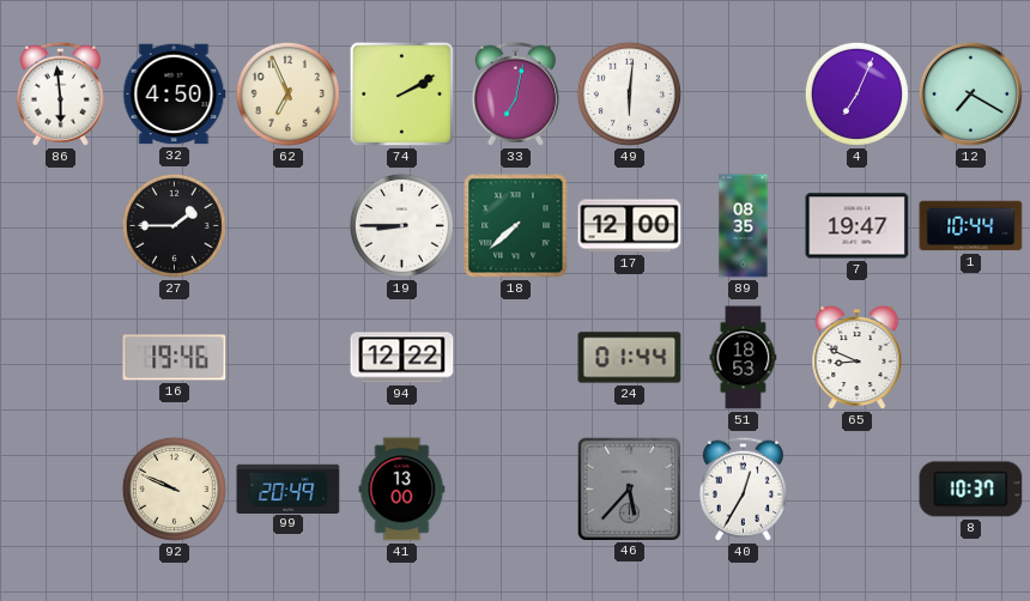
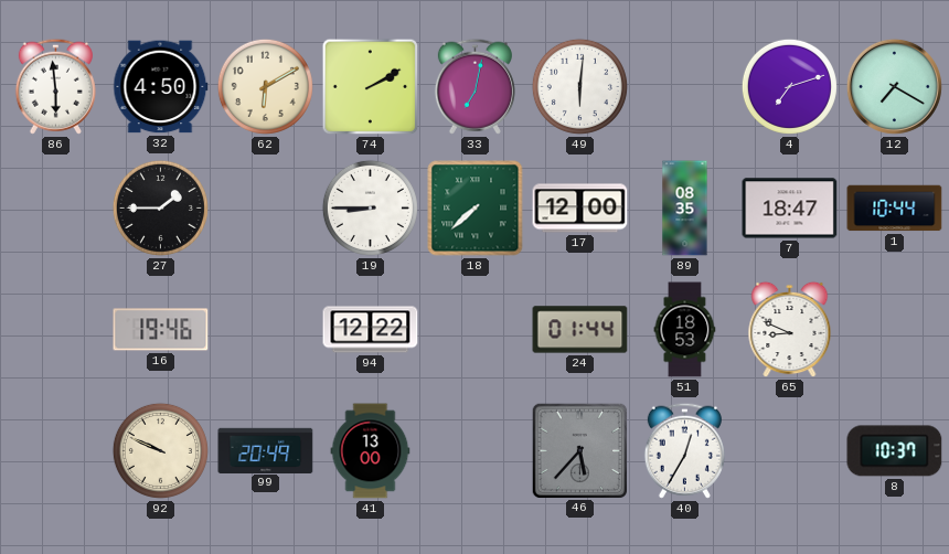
62: 6:56 -> 6:10
4: 7:04 -> 7:12
7: 19:47 -> 18:47
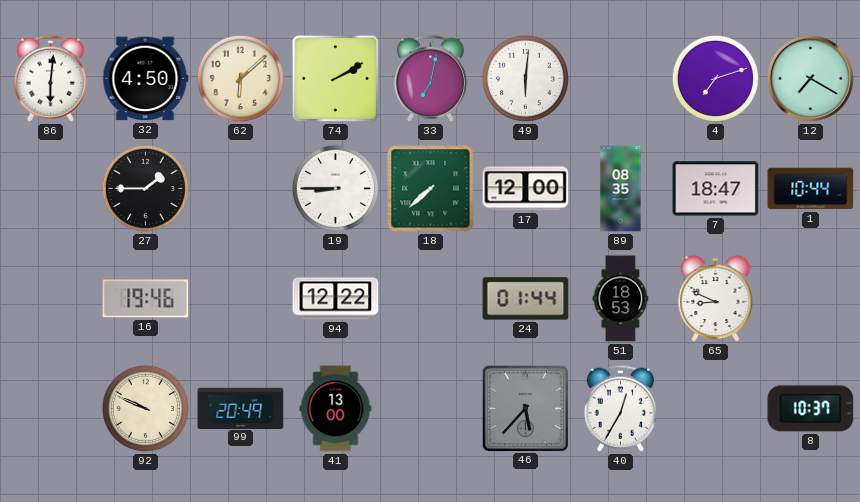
86: 5:59 -> 6:01
62: 6:10 -> 6:08
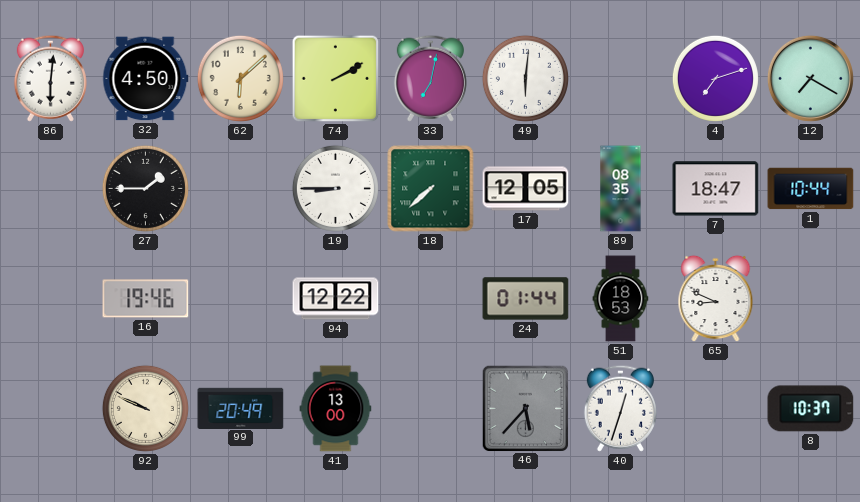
17: 12:00 -> 12:05
40: 12:35 -> 12:33
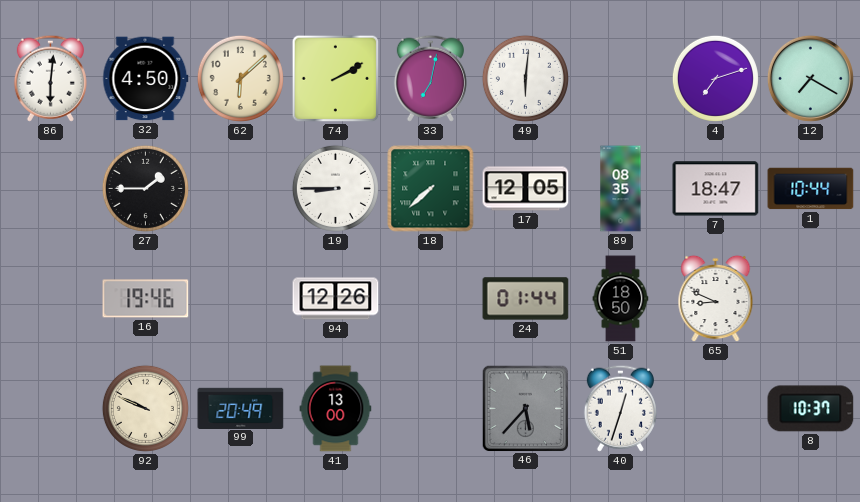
94: 12:22 -> 12:26
51: 18:53 -> 18:50
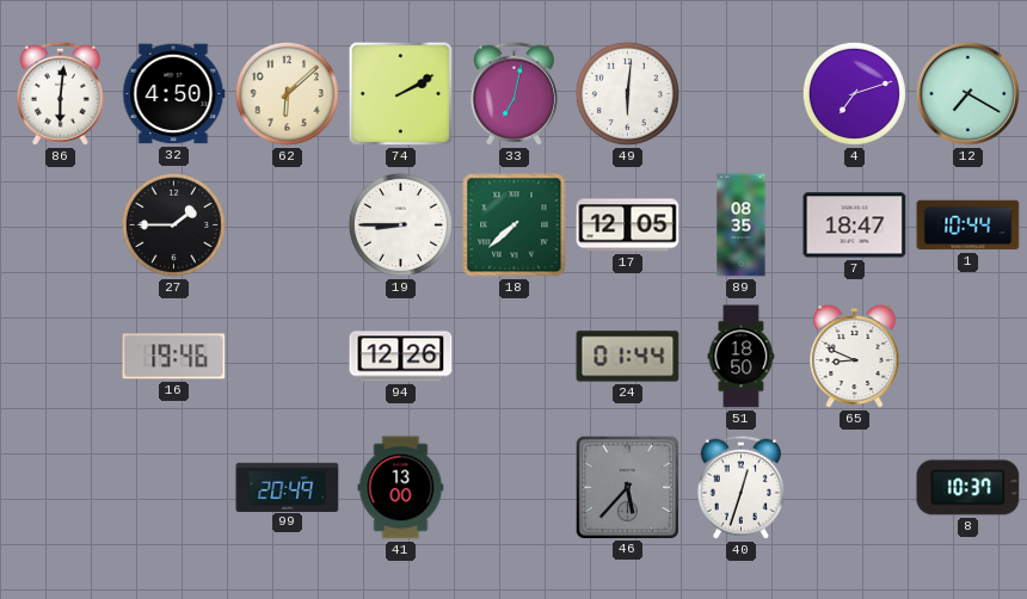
92: 9:49 -> none
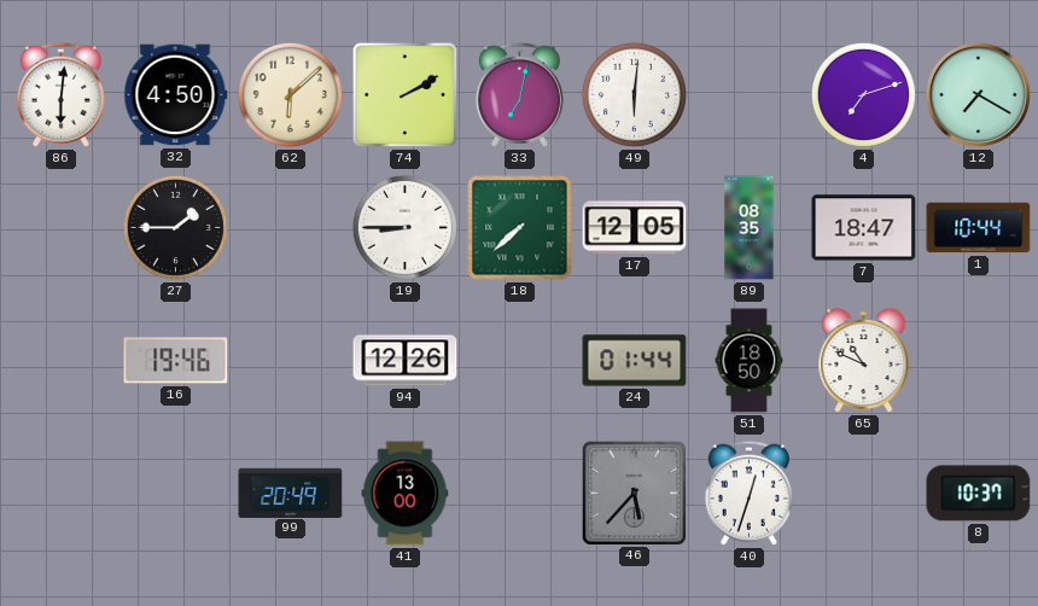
65: 8:49 -> 10:49
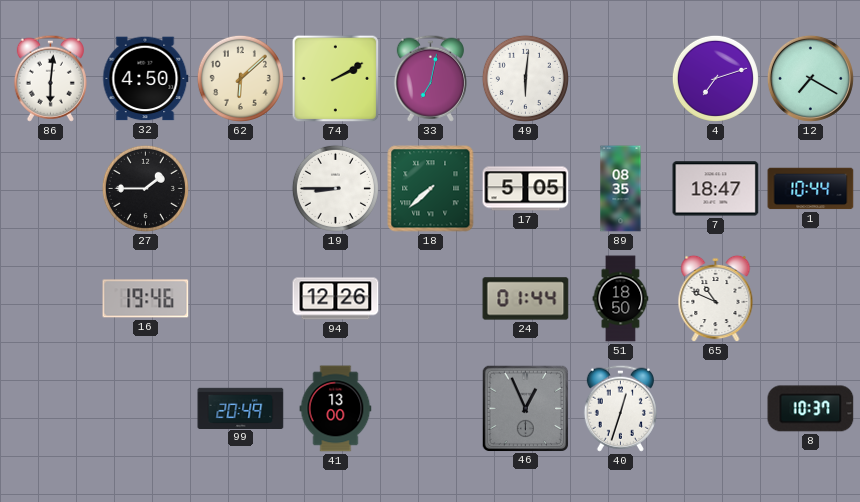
17: 12:05 -> 5:05
46: 5:37 -> 12:56
